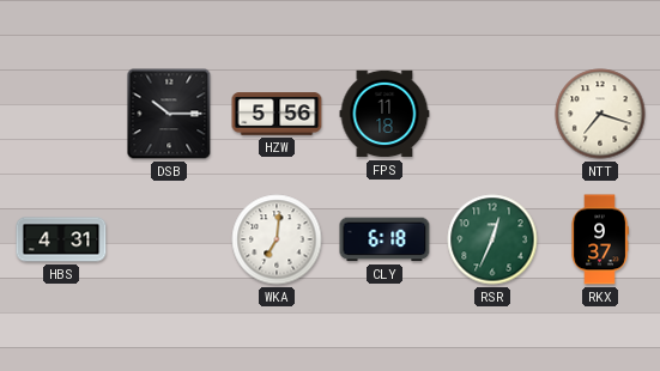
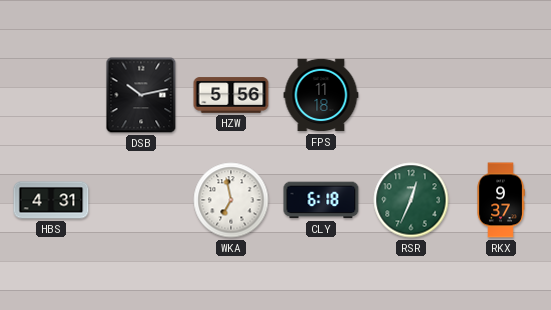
DSB: 10:15 -> 10:13
NTT: 7:18 -> none
WKA: 7:01 -> 6:58
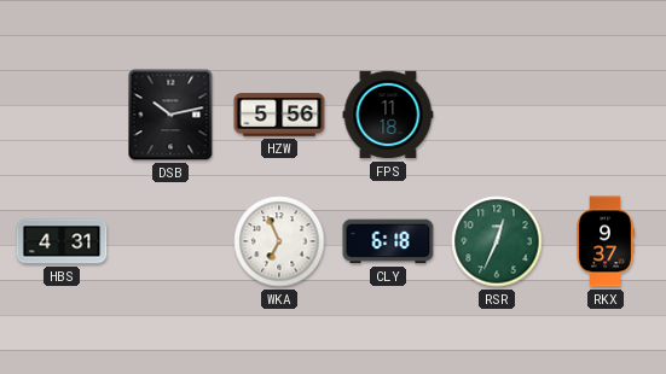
WKA: 6:58 -> 6:56
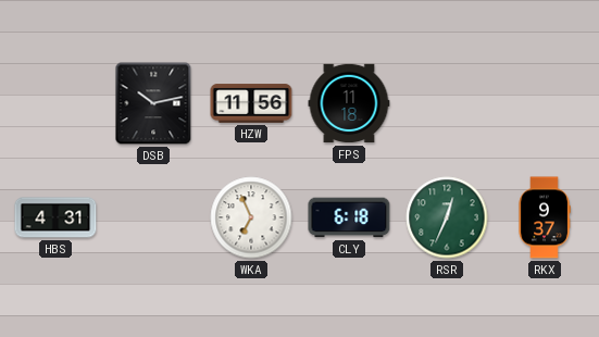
HZW: 5:56 -> 11:56
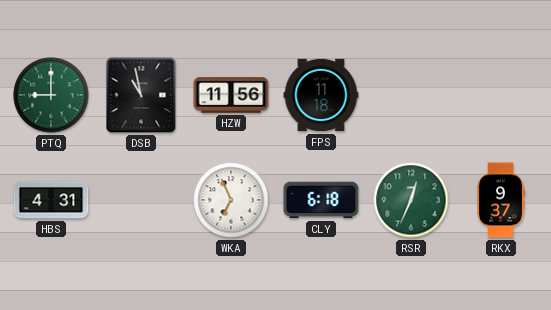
PTQ: none -> 9:00
DSB: 10:13 -> 10:58
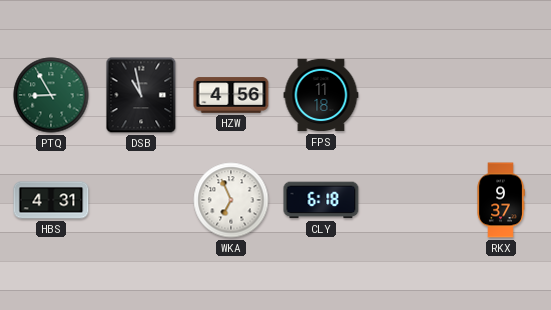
PTQ: 9:00 -> 8:55
HZW: 11:56 -> 4:56
RSR: 12:34 -> none
